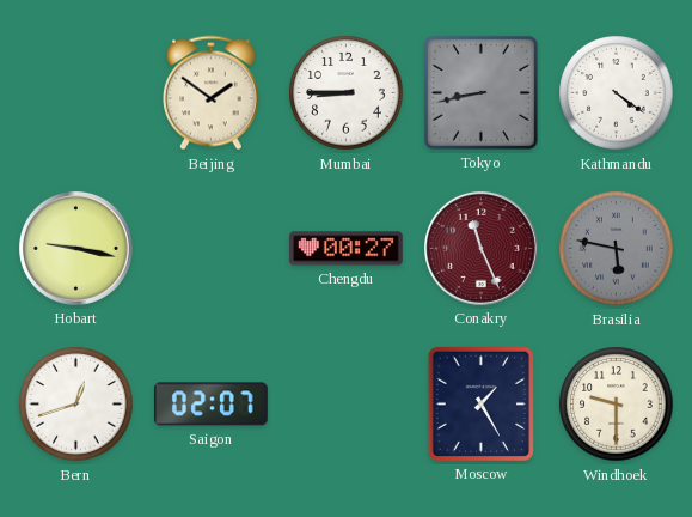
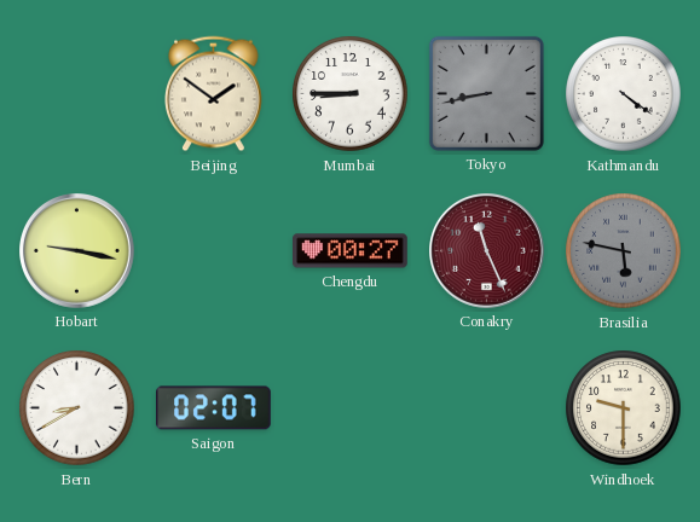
Bern: 12:42 -> 8:40
Moscow: 1:25 -> none
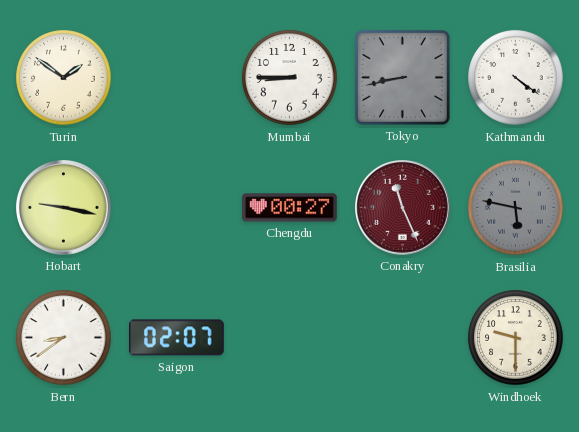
Turin: none -> 1:51
Beijing: 1:51 -> none
Bern: 8:40 -> 8:39
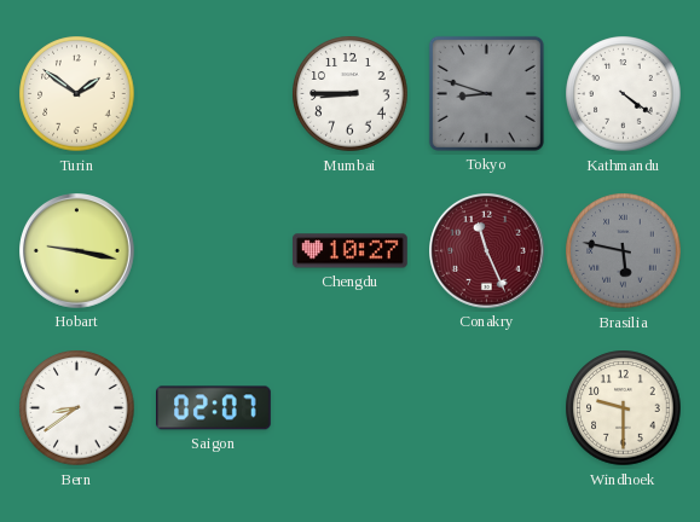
Tokyo: 8:43 -> 8:48
Chengdu: 00:27 -> 10:27
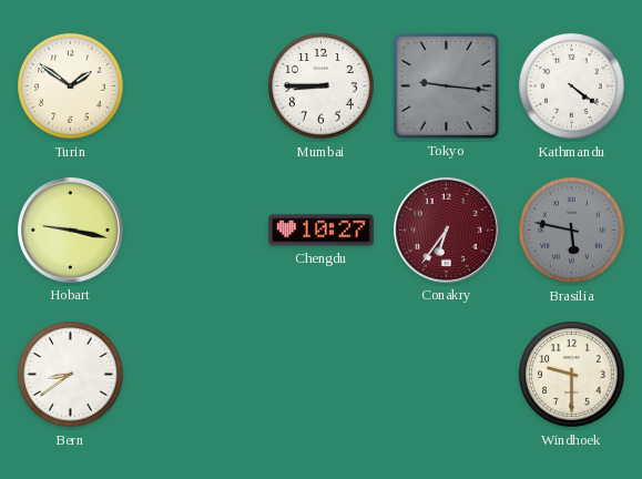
Tokyo: 8:48 -> 9:16
Conakry: 11:26 -> 6:36
Saigon: 02:07 -> none
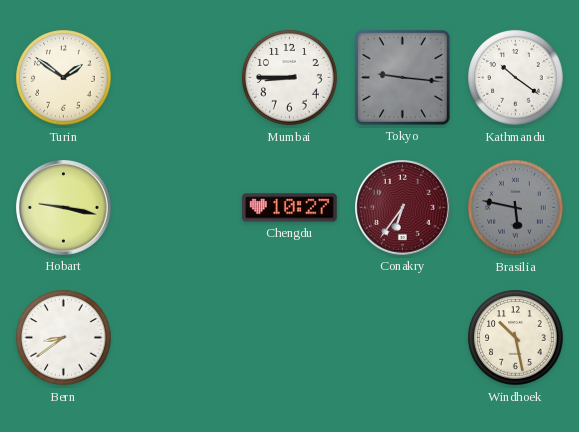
Kathmandu: 4:21 -> 10:21
Windhoek: 9:30 -> 10:28
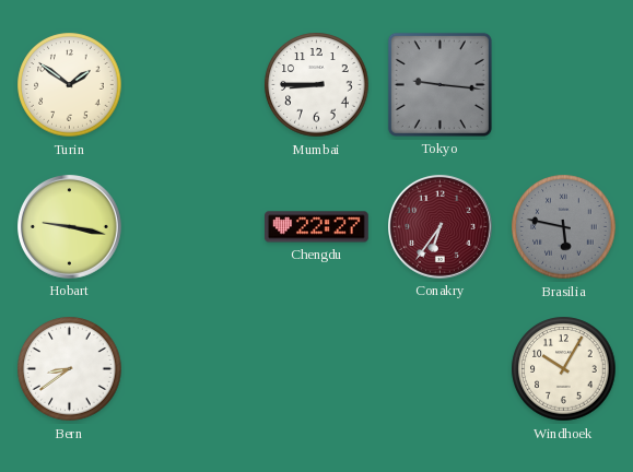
Kathmandu: 10:21 -> none
Chengdu: 10:27 -> 22:27
Windhoek: 10:28 -> 10:05
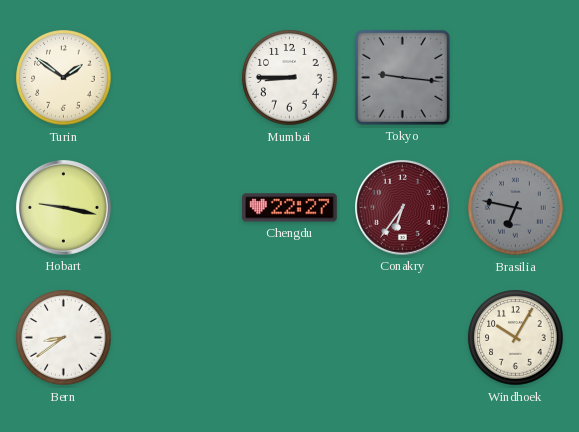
Brasilia: 5:47 -> 6:47
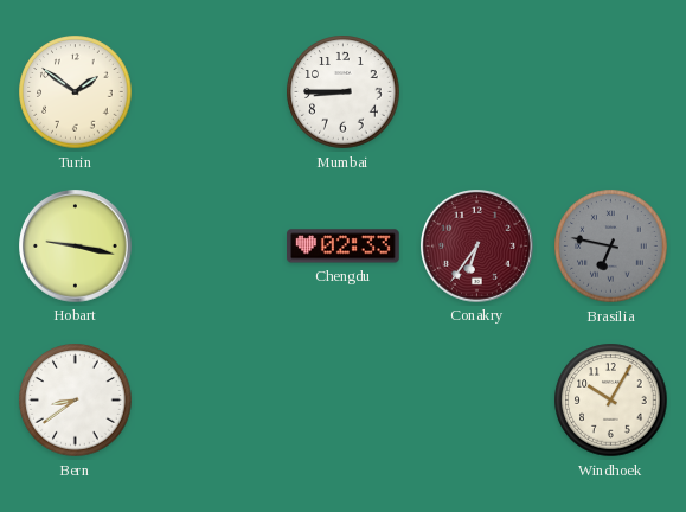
Tokyo: 9:16 -> none
Chengdu: 22:27 -> 02:33
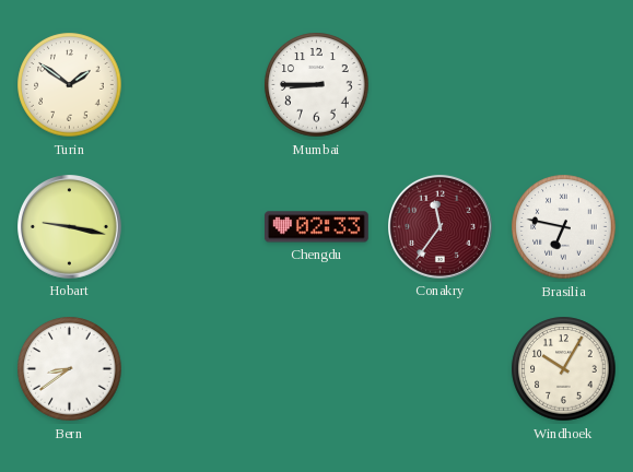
Conakry: 6:36 -> 11:36
Brasilia dial: grey -> white
